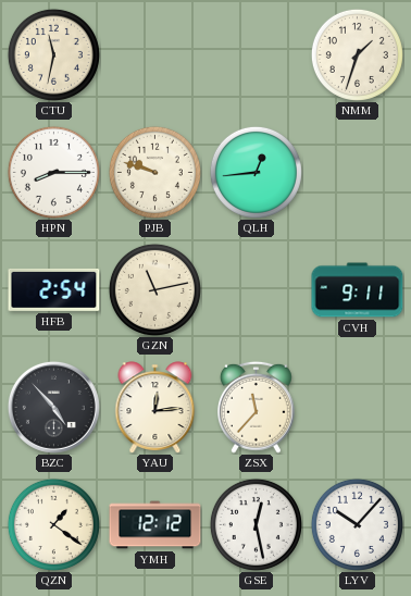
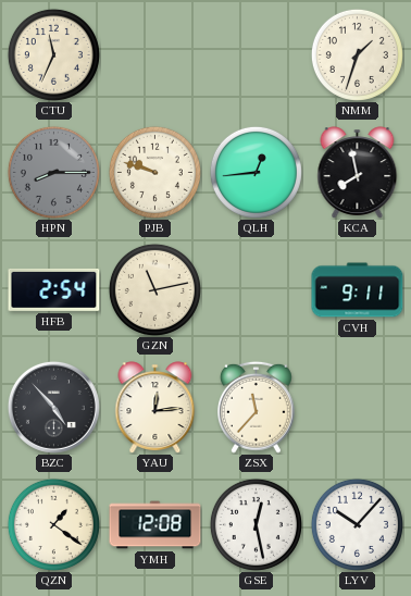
CTU: 11:32 -> 11:34
HPN dial: white -> grey
KCA: none -> 7:58
YMH: 12:12 -> 12:08
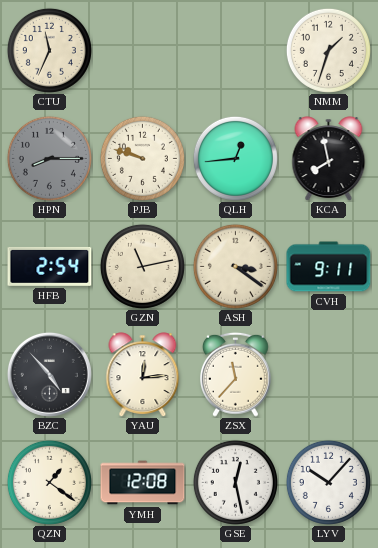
ASH: none -> 3:21
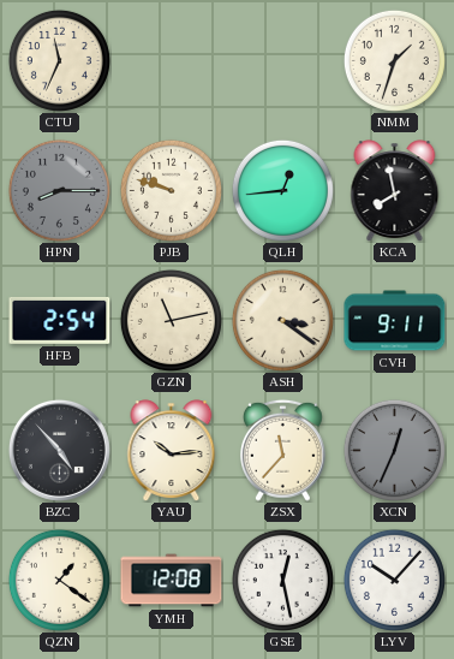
YAU: 12:14 -> 10:14
XCN: none -> 12:34
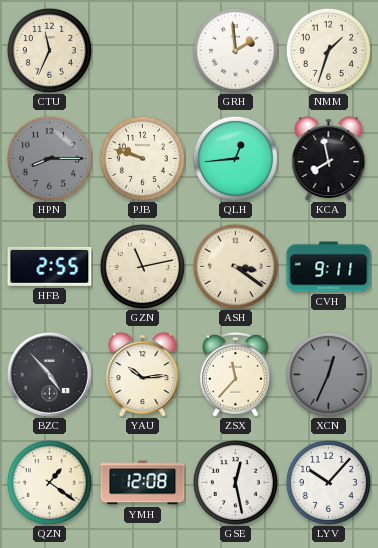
GRH: none -> 1:59
HFB: 2:54 -> 2:55
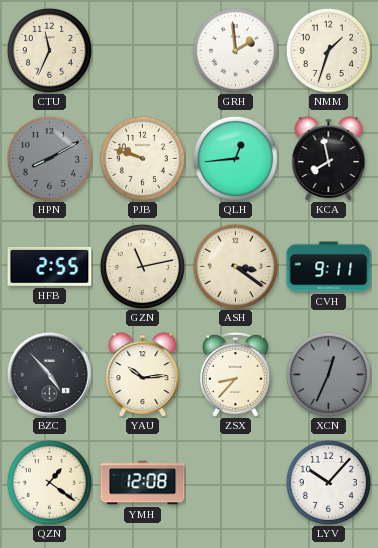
HPN: 8:15 -> 8:10
ZSX: 11:37 -> 8:37
GSE: 12:28 -> none
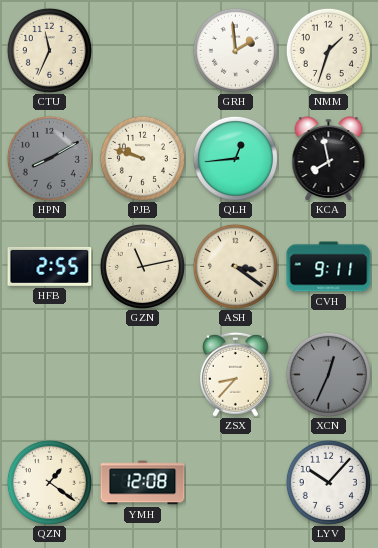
BZC: 4:53 -> none
YAU: 10:14 -> none
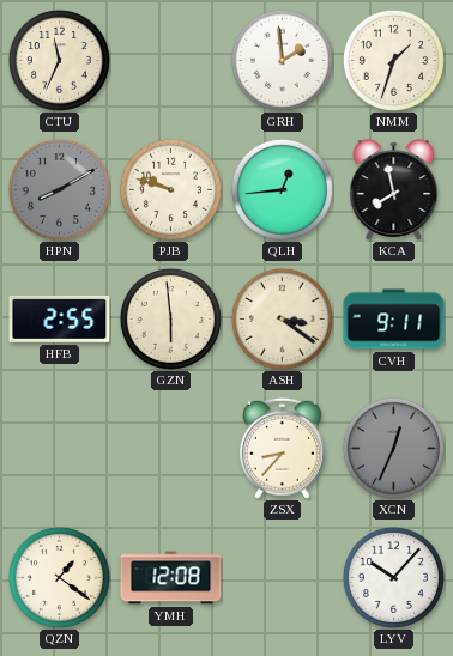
GZN: 11:13 -> 5:59
